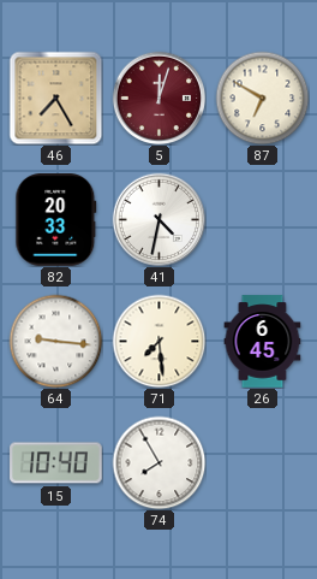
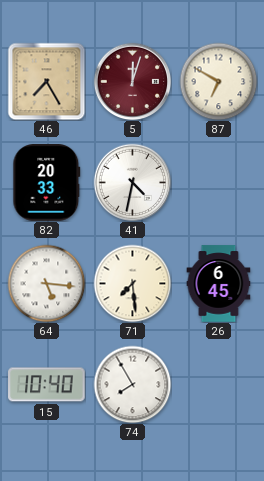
64: 9:16 -> 5:16
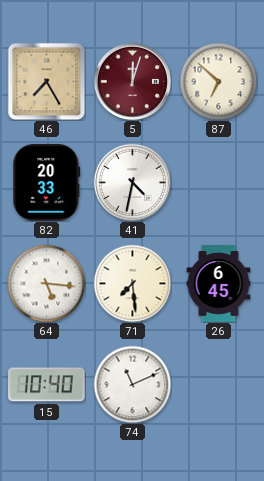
87: 6:50 -> 6:52
74: 7:55 -> 11:11
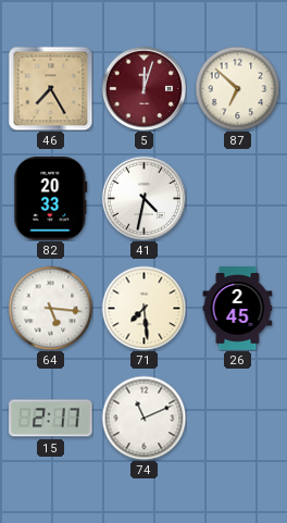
26: 6:45 -> 2:45
15: 10:40 -> 2:17
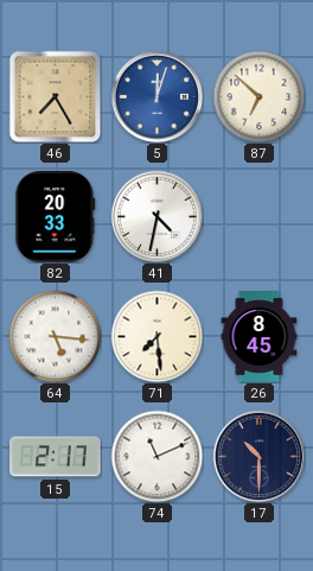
5 dial: burgundy -> blue
26: 2:45 -> 8:45
17: none -> 10:30
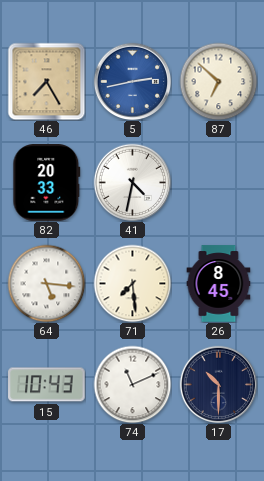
5: 12:03 -> 2:43
15: 2:17 -> 10:43
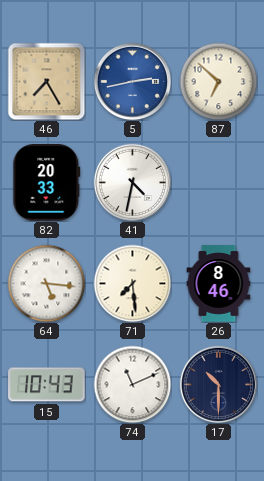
26: 8:45 -> 8:46
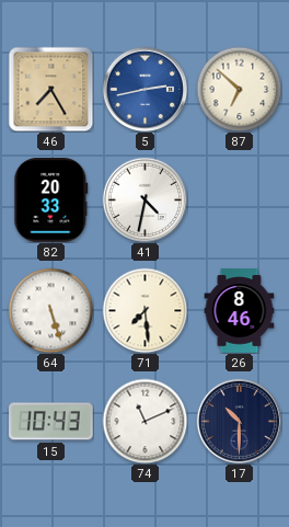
64: 5:16 -> 5:27
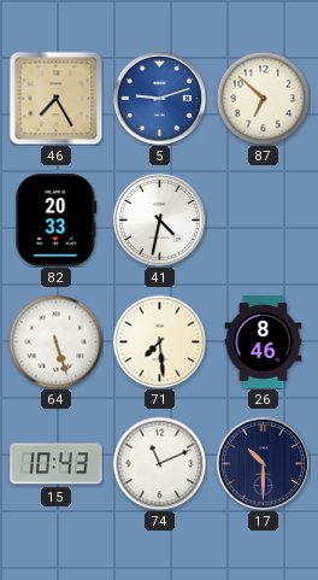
5: 2:43 -> 9:12
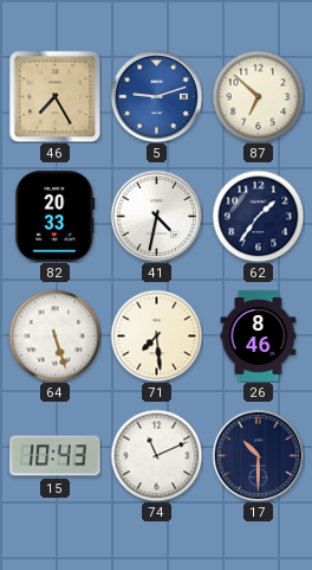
62: none -> 1:36
